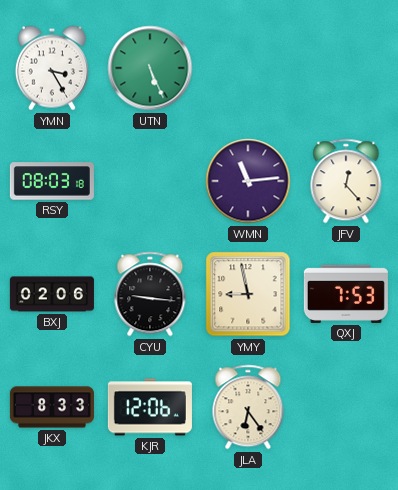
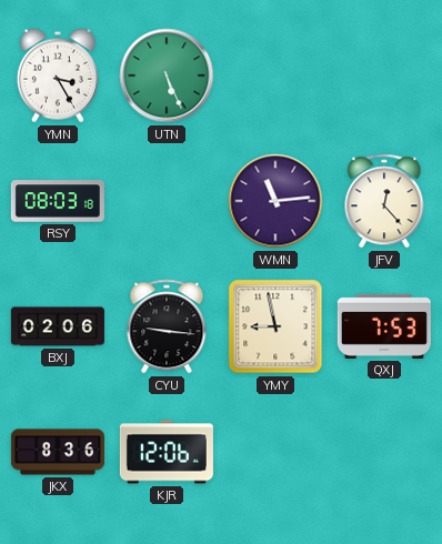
JKX: 8:33 -> 8:36
JLA: 6:24 -> none
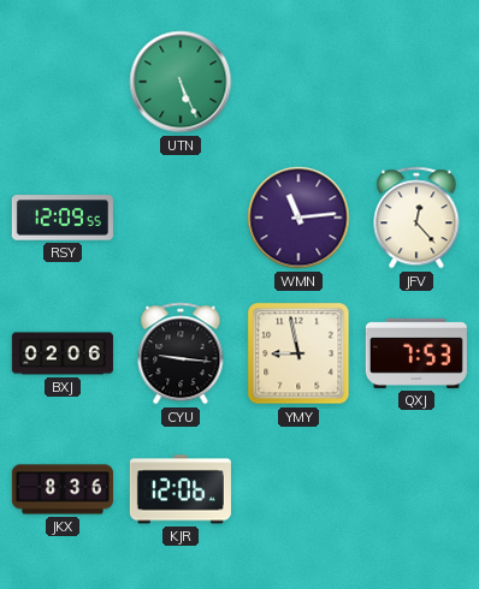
YMN: 3:25 -> none
RSY: 08:03 -> 12:09
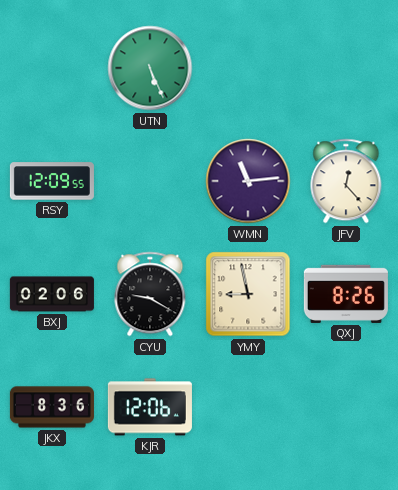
CYU: 9:16 -> 9:20
QXJ: 7:53 -> 8:26
